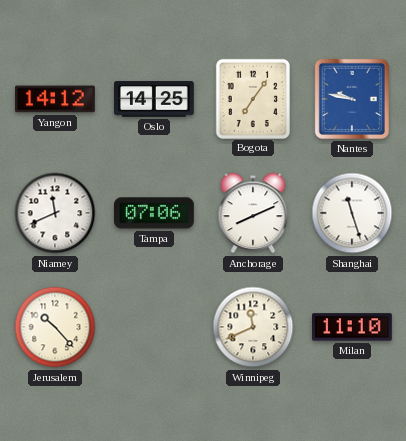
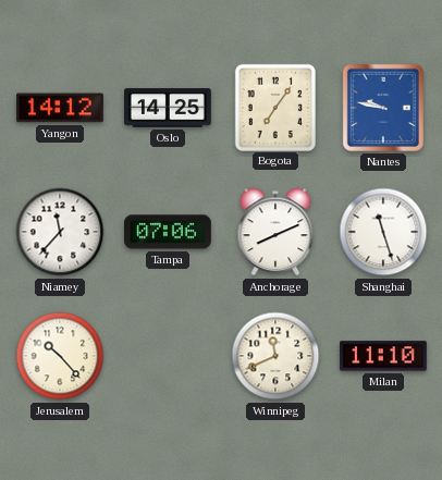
Niamey: 11:41 -> 11:37
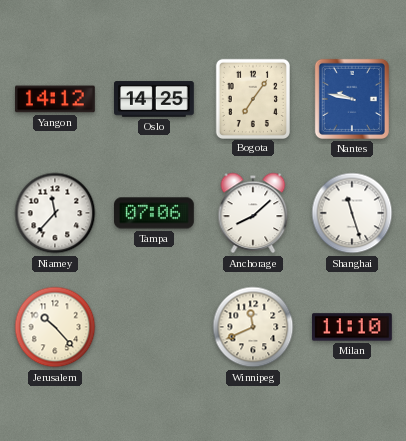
Anchorage: 8:11 -> 8:08
